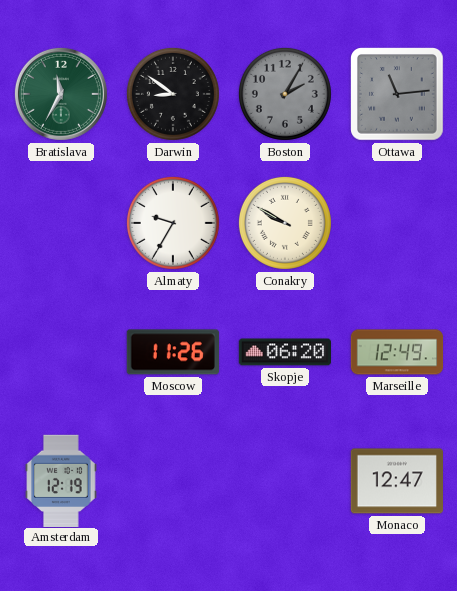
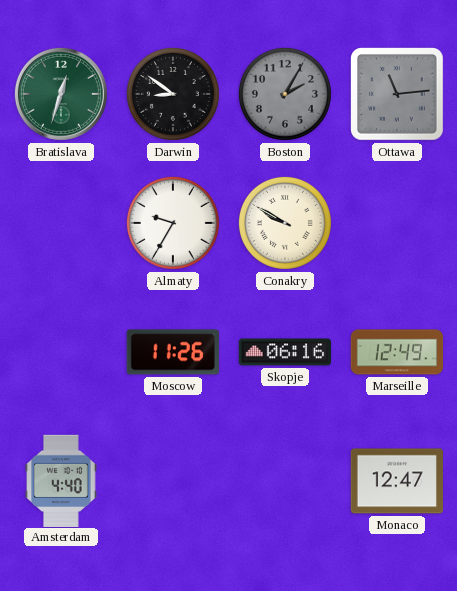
Bratislava: 11:35 -> 12:33
Skopje: 06:20 -> 06:16
Amsterdam: 12:19 -> 4:40
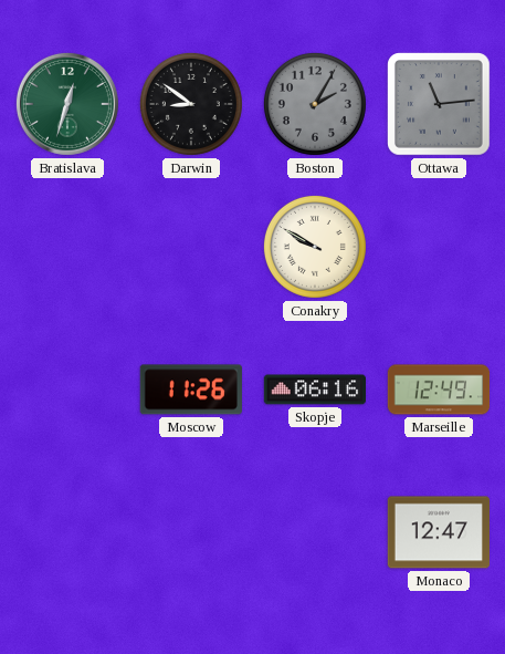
Almaty: 9:35 -> none
Amsterdam: 4:40 -> none
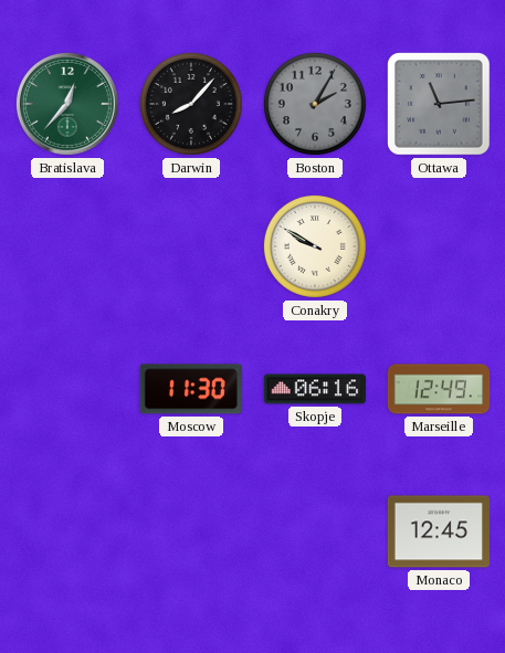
Bratislava: 12:33 -> 12:37
Darwin: 8:51 -> 8:07
Moscow: 11:26 -> 11:30
Monaco: 12:47 -> 12:45
